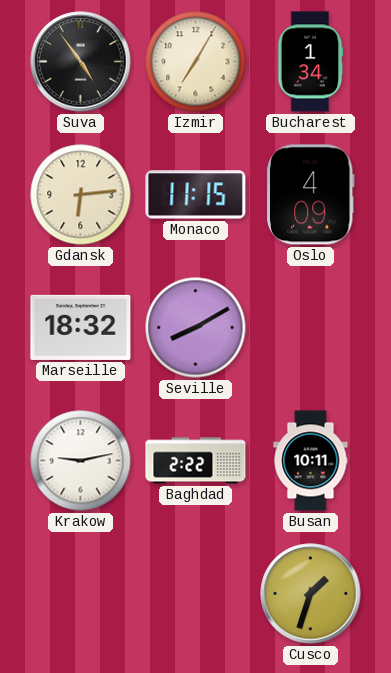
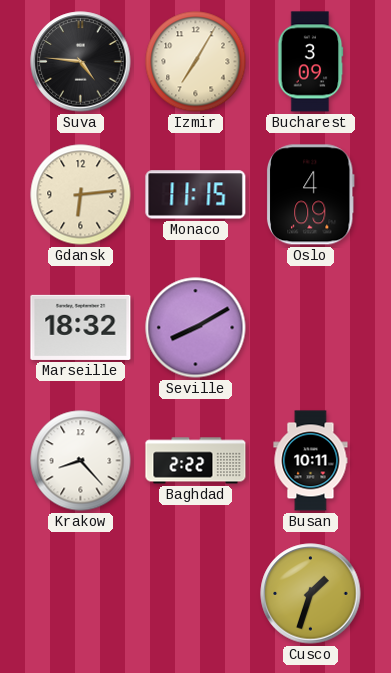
Suva: 4:54 -> 4:46
Bucharest: 1:34 -> 3:09
Krakow: 9:13 -> 8:23
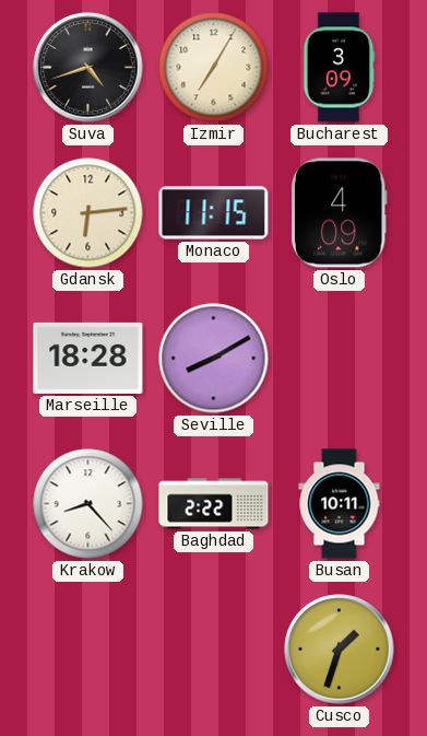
Suva: 4:46 -> 4:42
Marseille: 18:32 -> 18:28
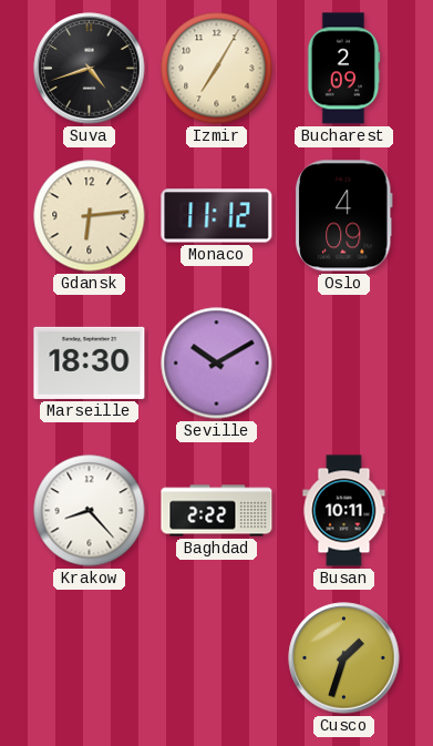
Bucharest: 3:09 -> 2:09
Monaco: 11:15 -> 11:12
Marseille: 18:28 -> 18:30
Seville: 8:10 -> 10:10
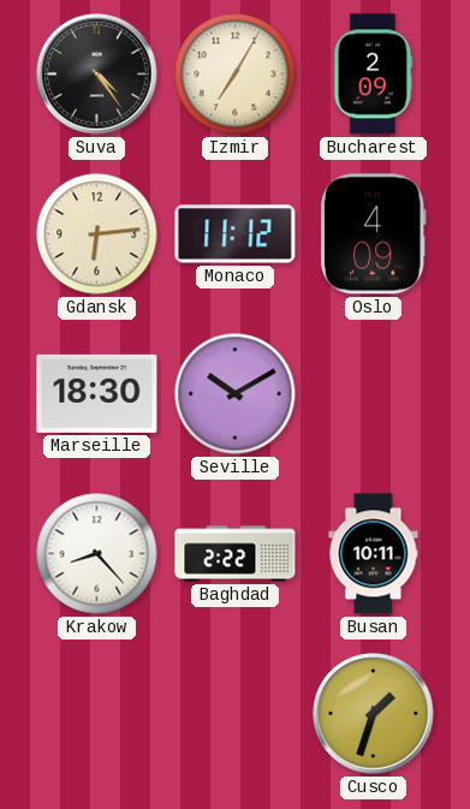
Suva: 4:42 -> 4:24
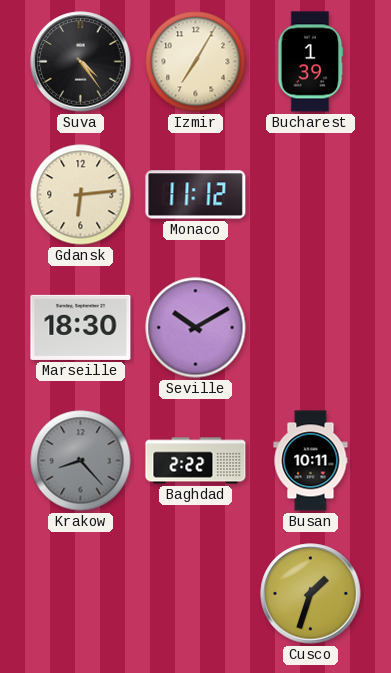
Bucharest: 2:09 -> 1:39
Oslo: 4:09 -> none
Krakow dial: white -> grey
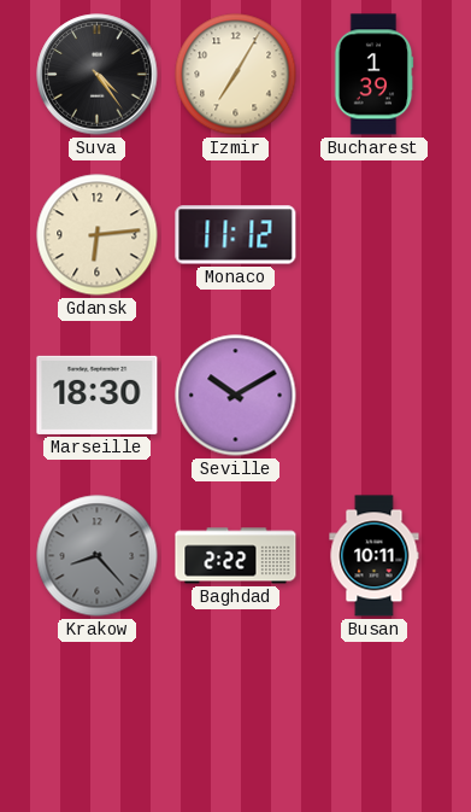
Cusco: 1:33 -> none
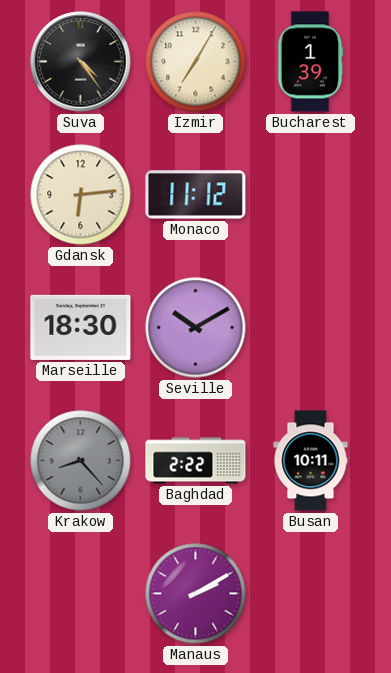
Manaus: none -> 2:10
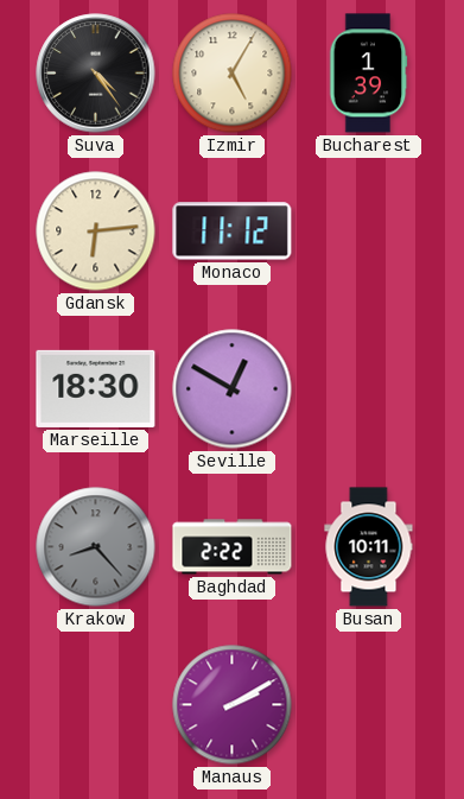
Izmir: 7:05 -> 5:05
Seville: 10:10 -> 12:50
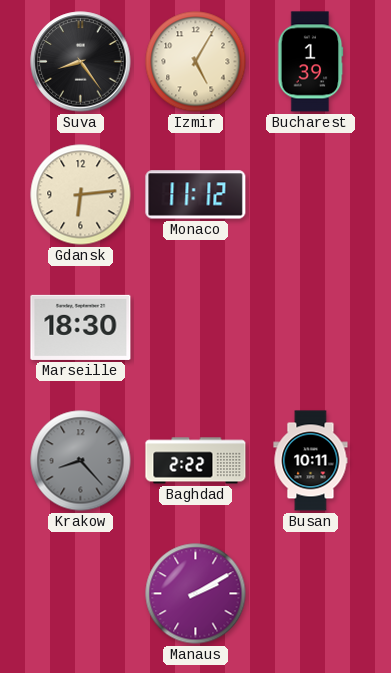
Suva: 4:24 -> 8:24
Seville: 12:50 -> none
